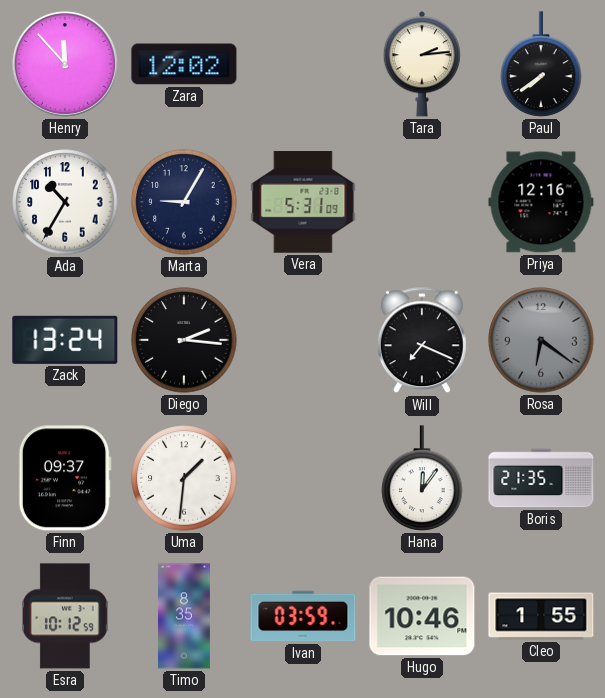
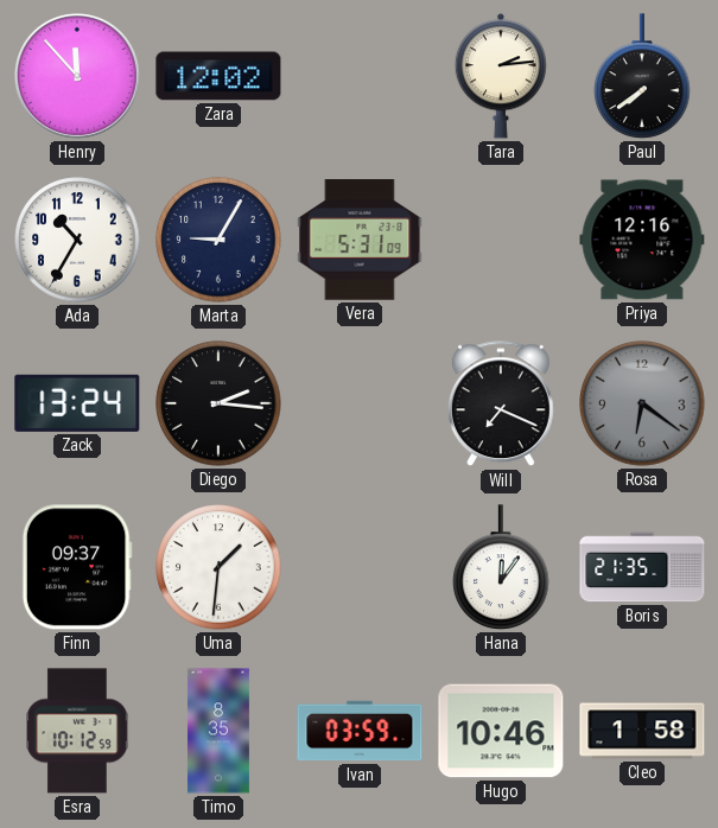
Cleo: 1:55 -> 1:58
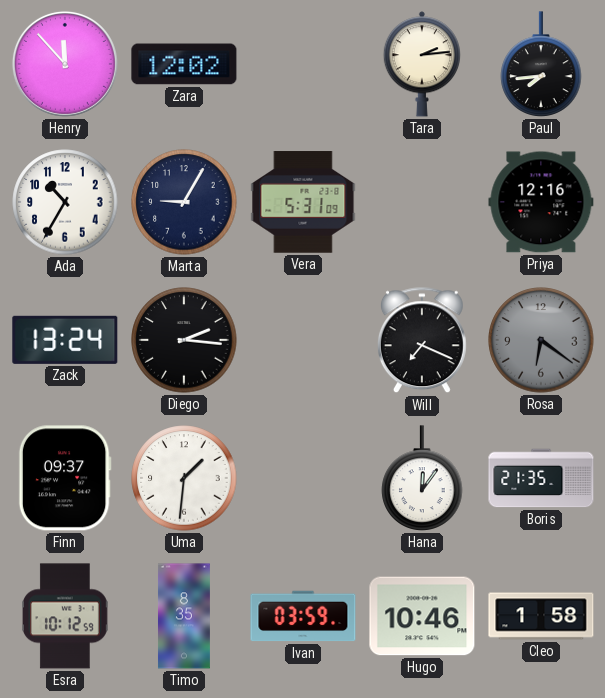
Paul: 7:39 -> 7:44
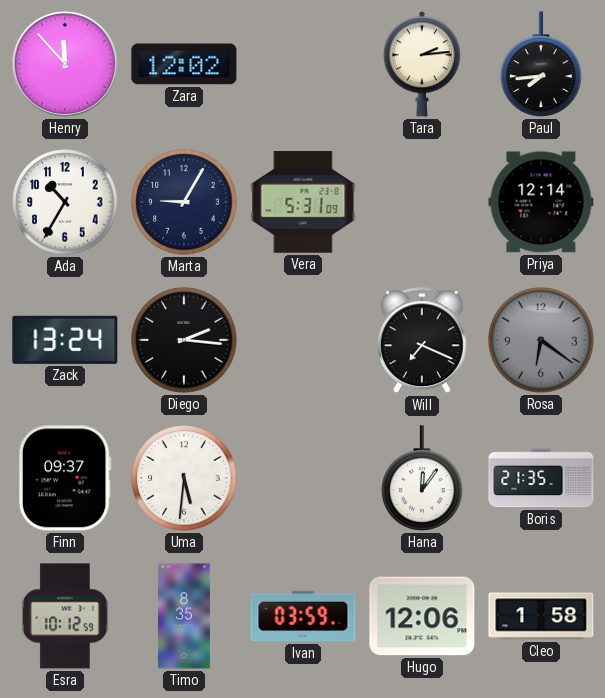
Priya: 12:16 -> 12:14
Uma: 1:31 -> 5:31
Hugo: 10:46 -> 12:06
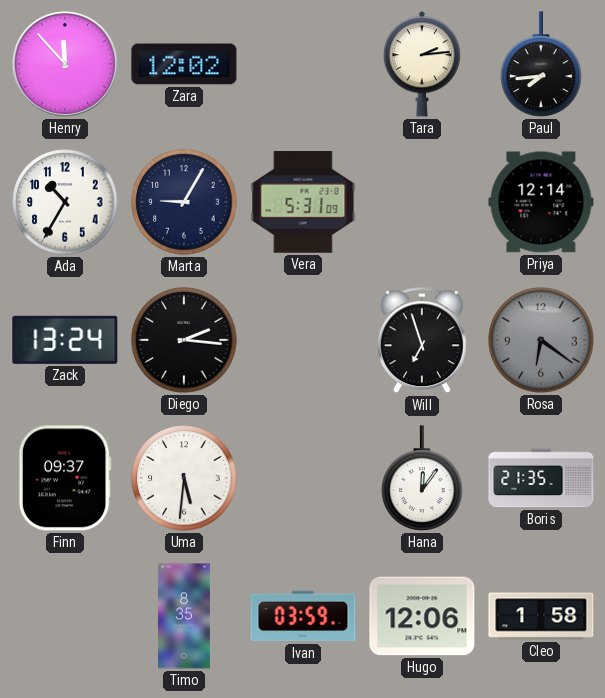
Will: 7:19 -> 6:57
Esra: 10:12 -> none
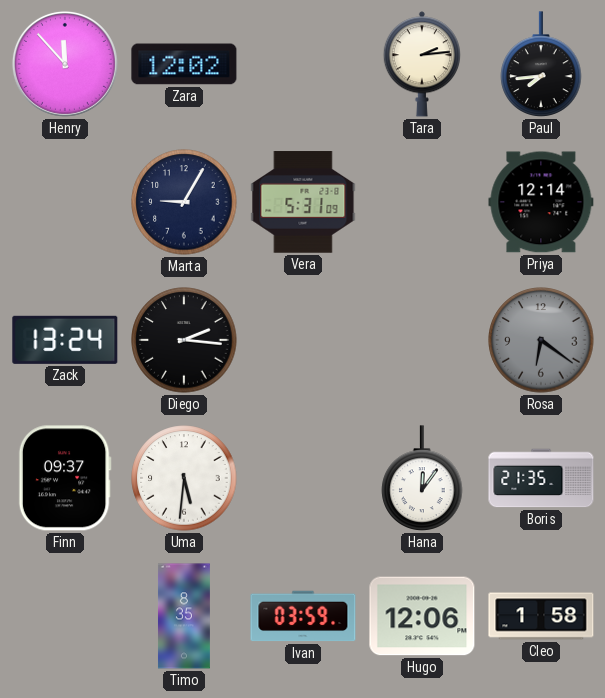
Ada: 10:35 -> none
Will: 6:57 -> none
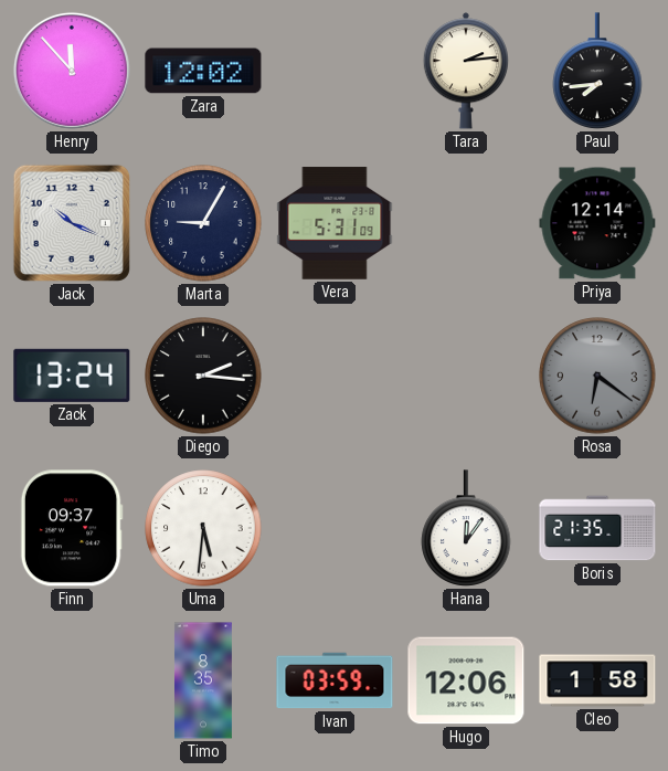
Jack: none -> 10:19
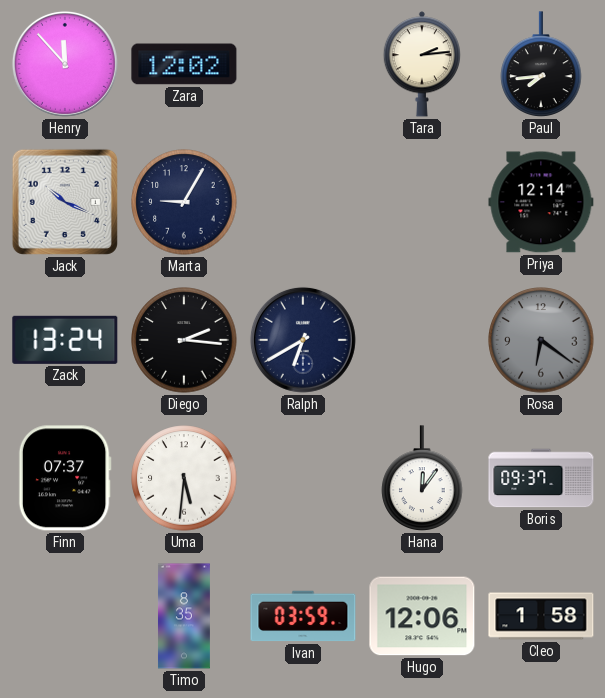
Vera: 5:31 -> none
Ralph: none -> 6:40
Finn: 09:37 -> 07:37
Boris: 21:35 -> 09:37
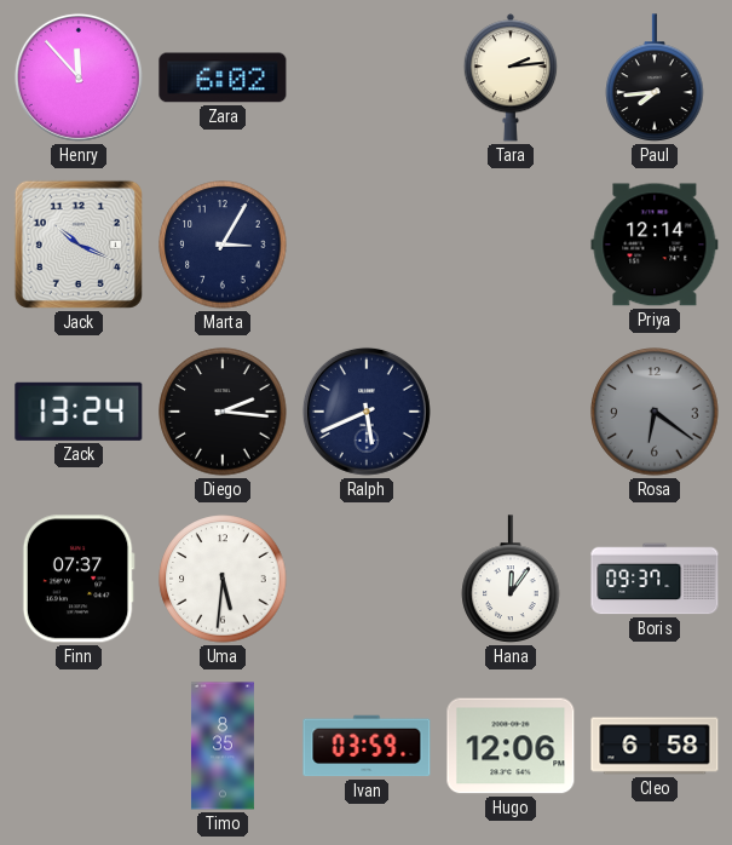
Zara: 12:02 -> 6:02
Marta: 9:05 -> 3:05
Ralph: 6:40 -> 5:41
Cleo: 1:58 -> 6:58
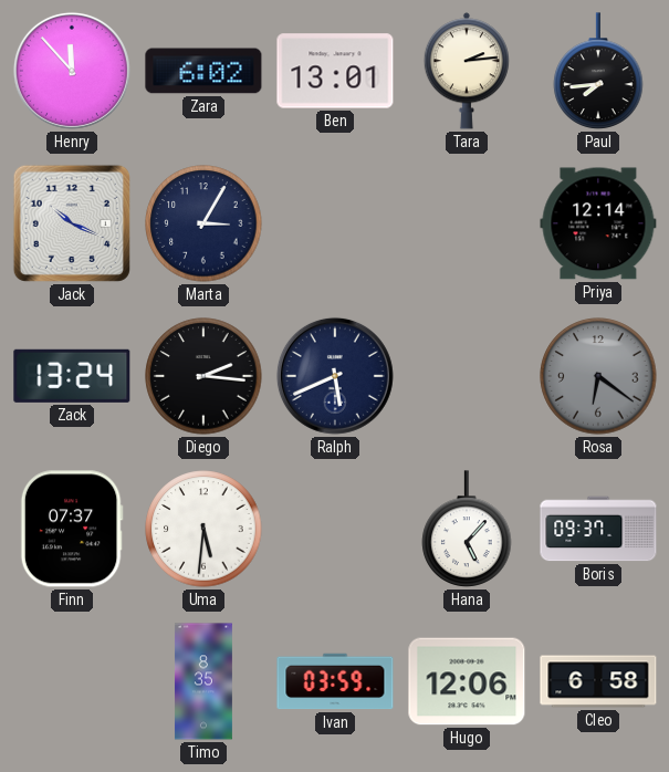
Ben: none -> 13:01
Hana: 12:06 -> 5:07
